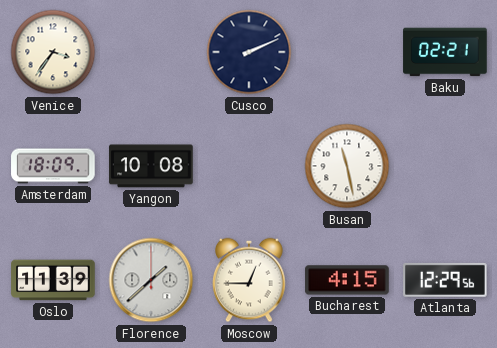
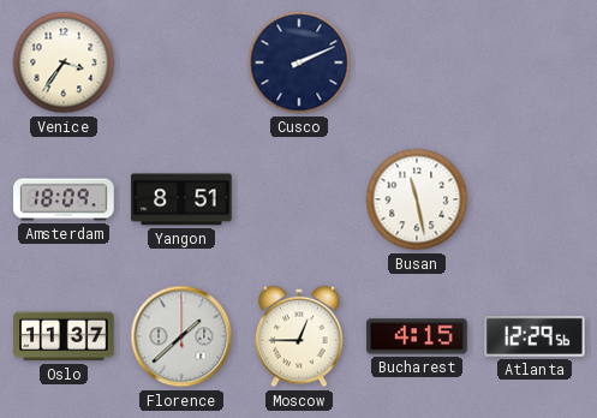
Baku: 02:21 -> none
Yangon: 10:08 -> 8:51
Oslo: 11:39 -> 11:37
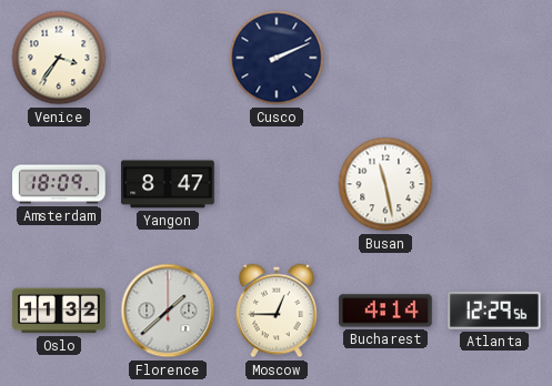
Yangon: 8:51 -> 8:47
Oslo: 11:37 -> 11:32
Bucharest: 4:15 -> 4:14
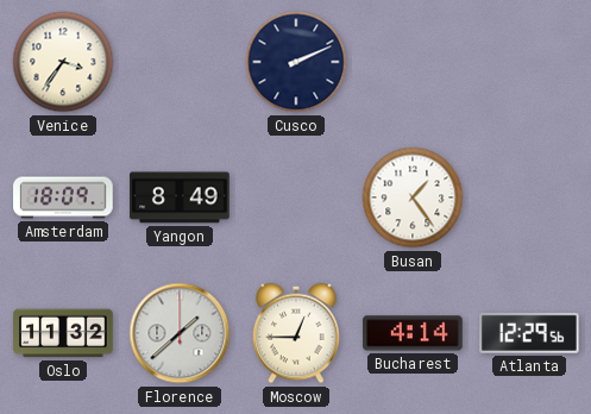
Yangon: 8:47 -> 8:49
Busan: 11:28 -> 1:24
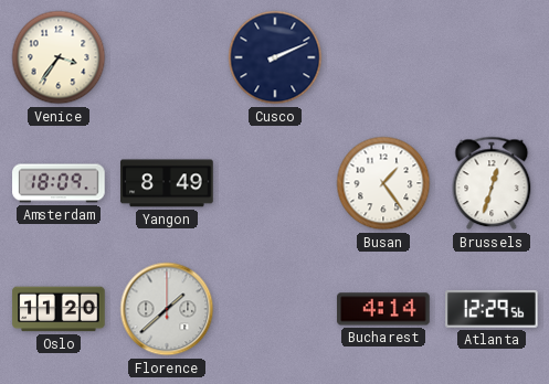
Brussels: none -> 12:33
Oslo: 11:32 -> 11:20
Moscow: 12:45 -> none
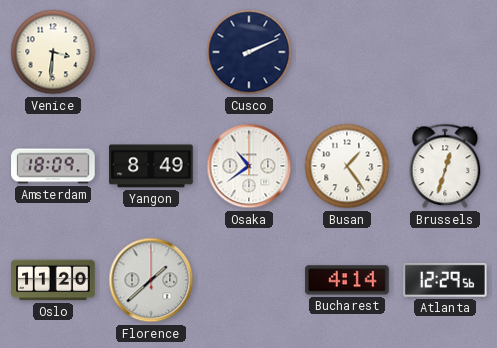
Venice: 3:36 -> 3:31
Osaka: none -> 10:39
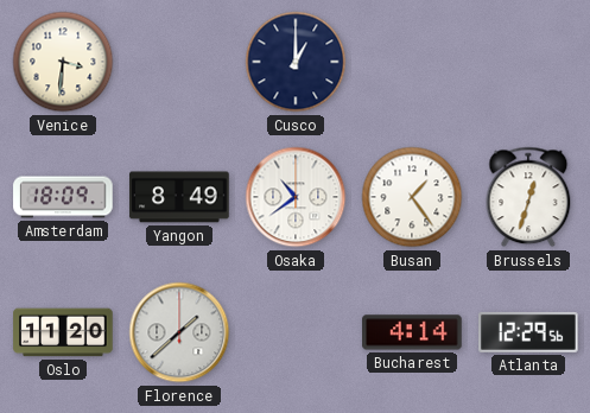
Cusco: 2:11 -> 1:00
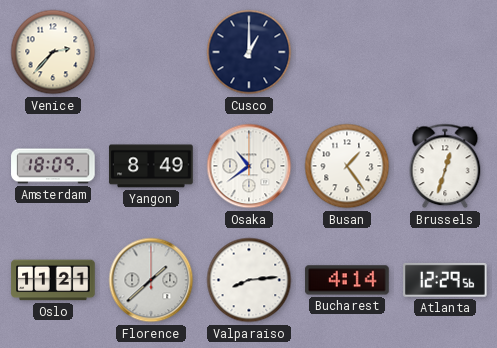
Venice: 3:31 -> 2:37
Oslo: 11:20 -> 11:21
Valparaiso: none -> 8:14
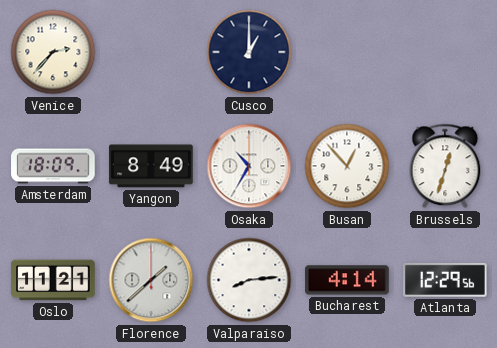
Osaka: 10:39 -> 10:35
Busan: 1:24 -> 12:53
